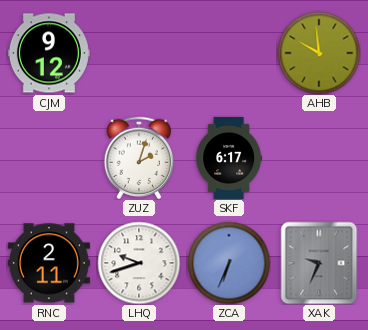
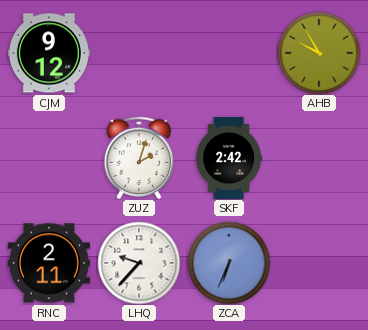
AHB: 9:59 -> 9:55
SKF: 6:17 -> 2:42
LHQ: 9:42 -> 9:37
XAK: 9:34 -> none
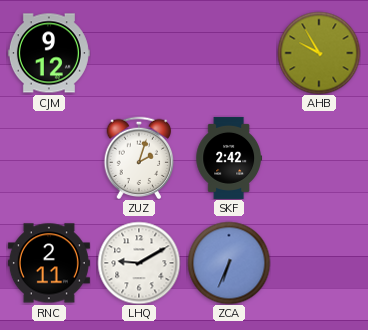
LHQ: 9:37 -> 9:10
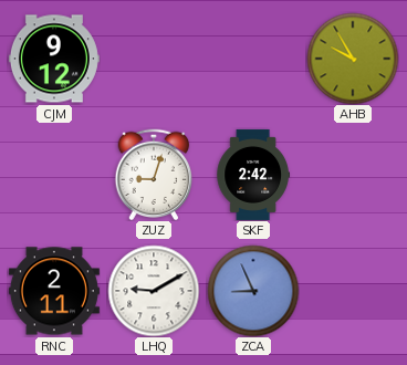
ZUZ: 2:03 -> 9:03
ZCA: 6:34 -> 8:56
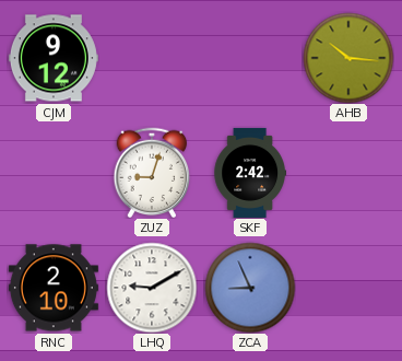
AHB: 9:55 -> 10:16
RNC: 2:11 -> 2:10
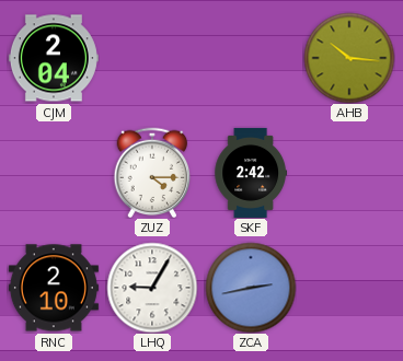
CJM: 9:12 -> 2:04
ZUZ: 9:03 -> 4:15
LHQ: 9:10 -> 9:05
ZCA: 8:56 -> 2:43
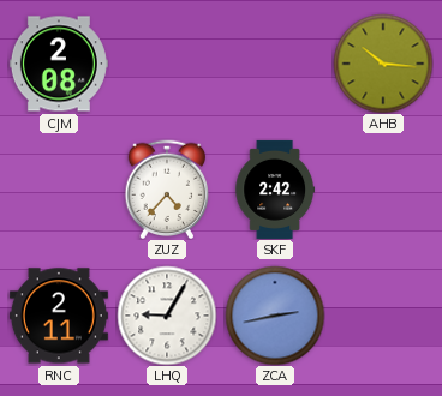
CJM: 2:04 -> 2:08
ZUZ: 4:15 -> 4:37
RNC: 2:10 -> 2:11
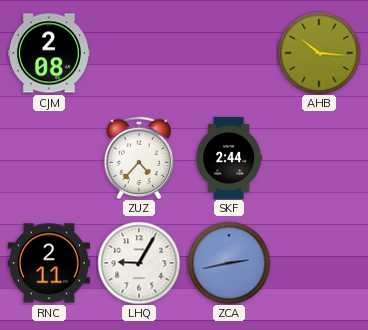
SKF: 2:42 -> 2:44
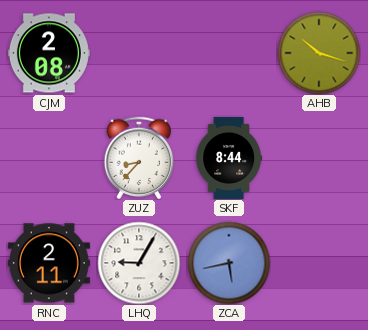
AHB: 10:16 -> 10:18
ZUZ: 4:37 -> 8:37
SKF: 2:44 -> 8:44
ZCA: 2:43 -> 5:43
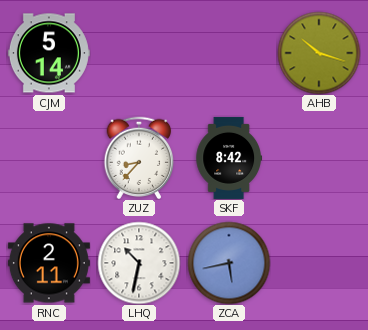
CJM: 2:08 -> 5:14
SKF: 8:44 -> 8:42
LHQ: 9:05 -> 10:32
